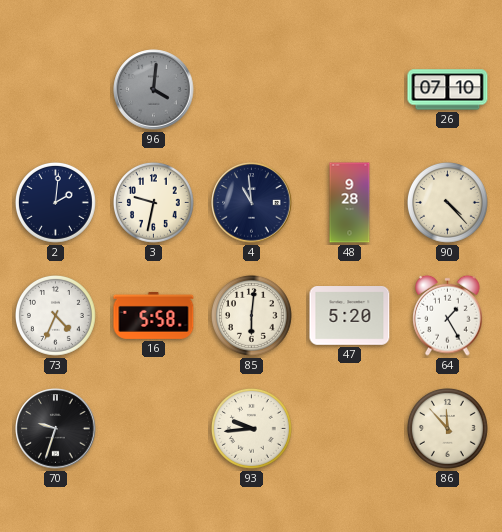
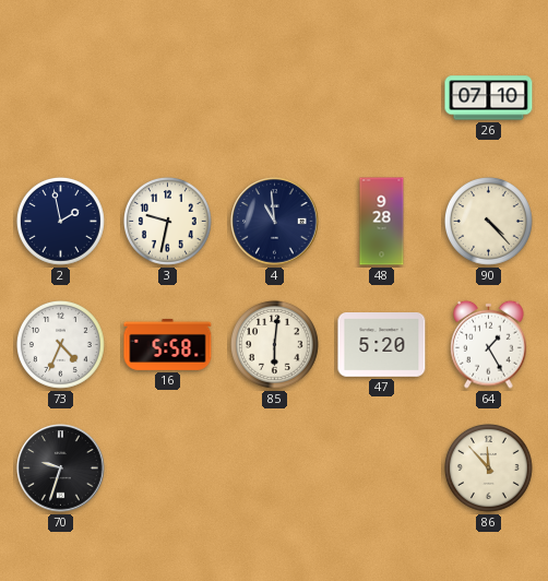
96: 4:01 -> none
2: 2:01 -> 1:58
93: 9:44 -> none
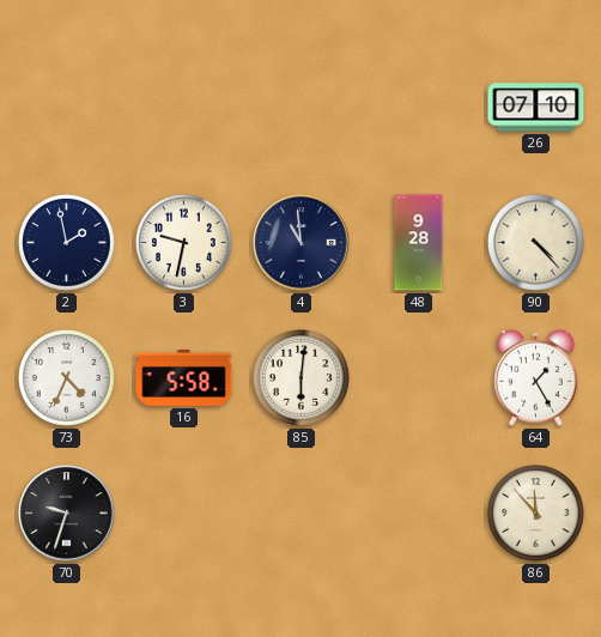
47: 5:20 -> none
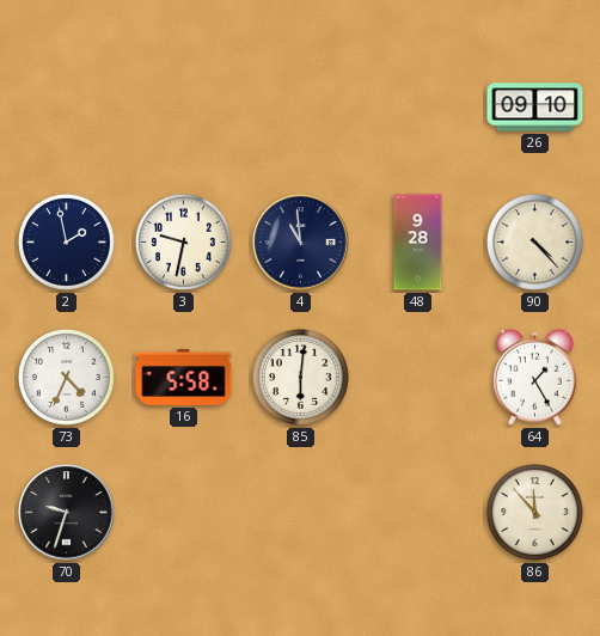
26: 07:10 -> 09:10
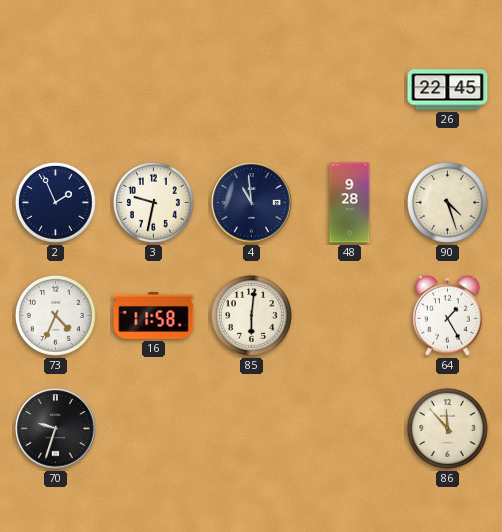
26: 09:10 -> 22:45
2: 1:58 -> 1:56
90: 4:23 -> 4:27
16: 5:58 -> 11:58
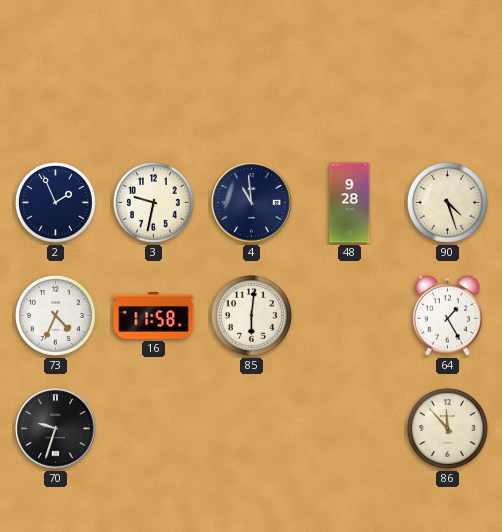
26: 22:45 -> none
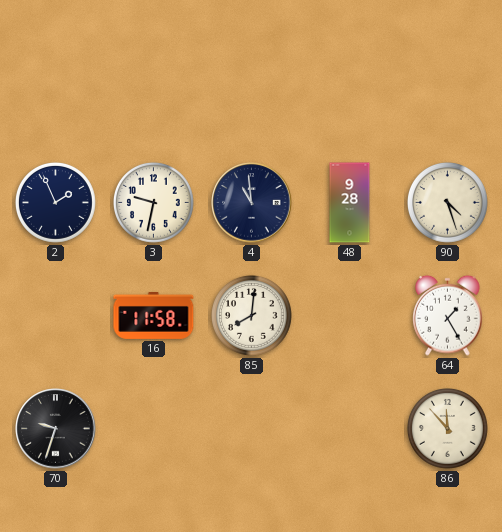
73: 4:34 -> none
85: 6:01 -> 8:01
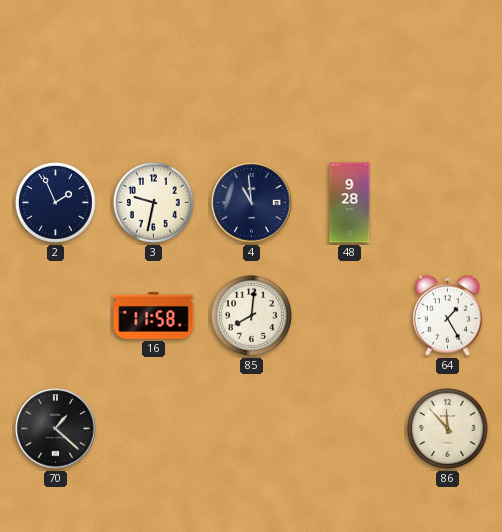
90: 4:27 -> none
70: 9:33 -> 1:22
